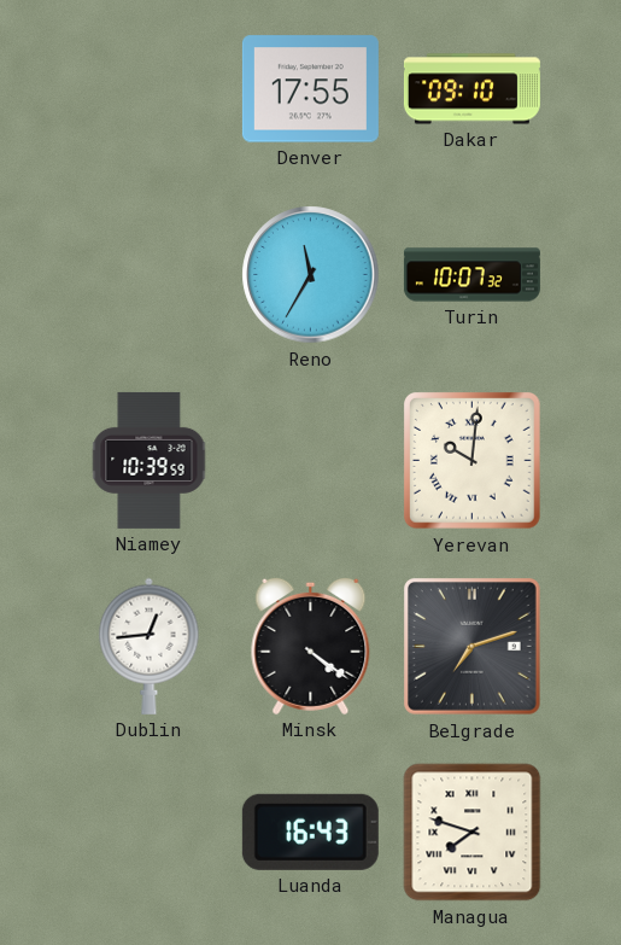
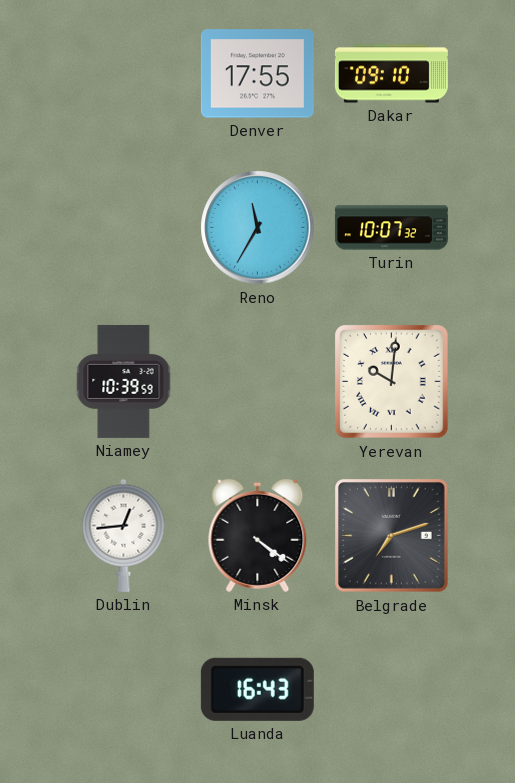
Managua: 7:48 -> none
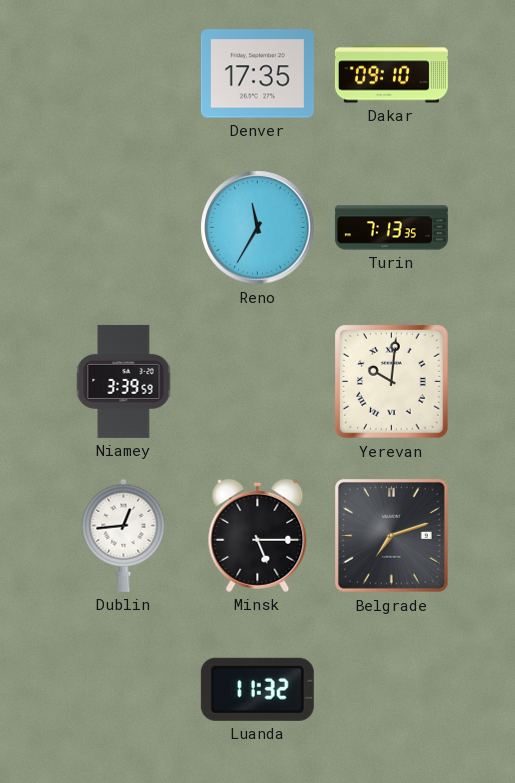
Denver: 17:55 -> 17:35
Turin: 10:07 -> 7:13
Niamey: 10:39 -> 3:39
Minsk: 4:21 -> 5:15
Luanda: 16:43 -> 11:32
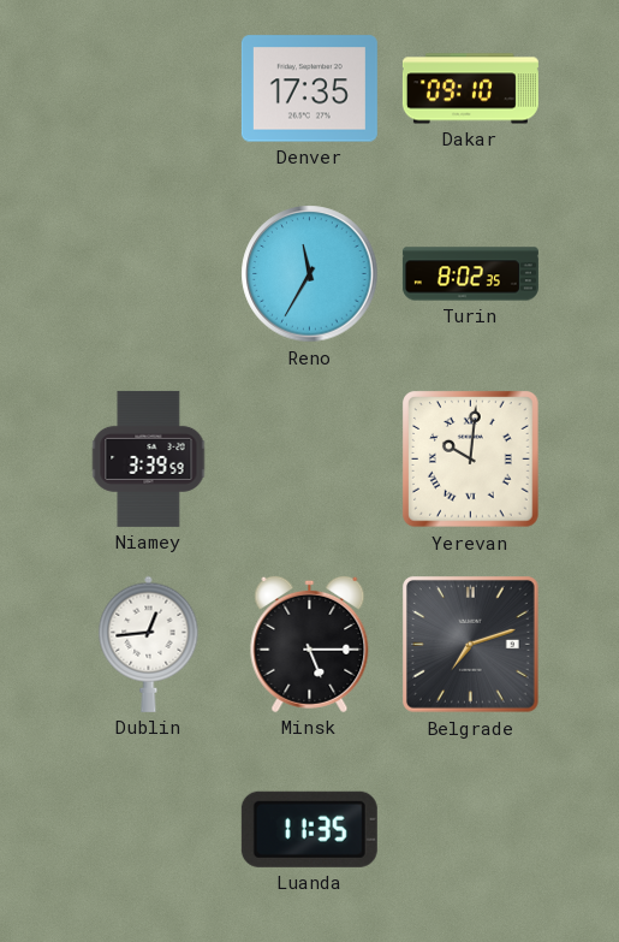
Turin: 7:13 -> 8:02
Luanda: 11:32 -> 11:35
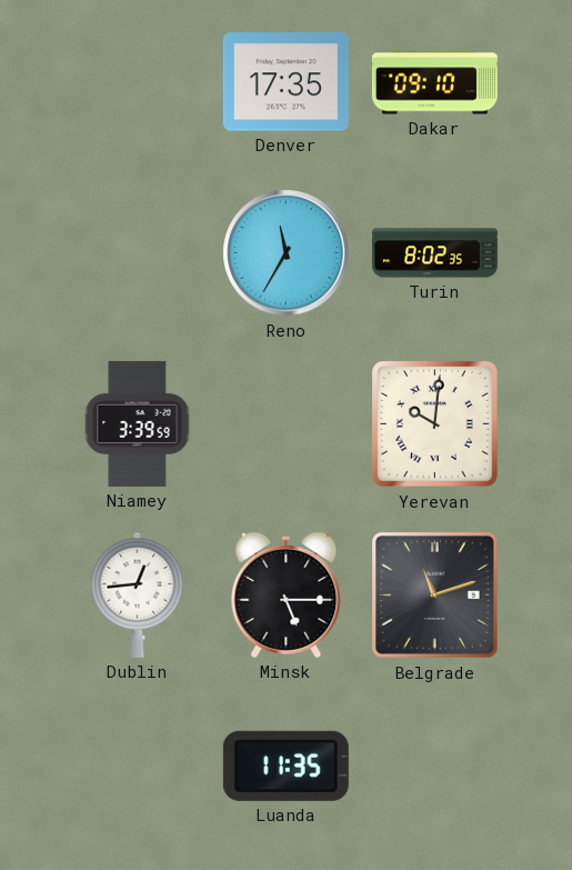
Belgrade: 7:12 -> 11:12
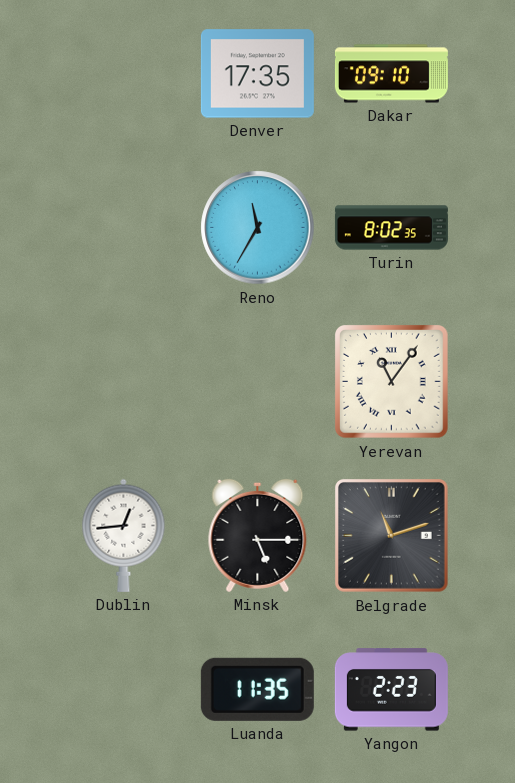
Niamey: 3:39 -> none
Yerevan: 10:01 -> 11:06
Yangon: none -> 2:23
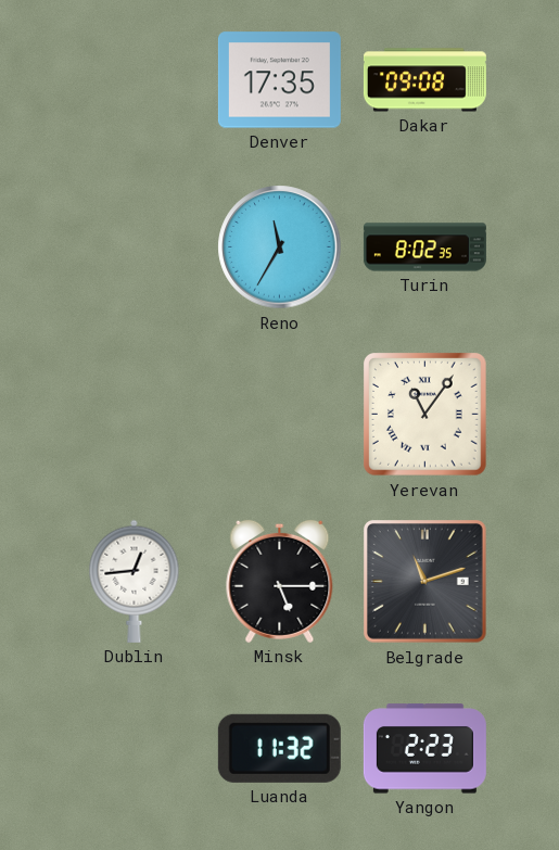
Dakar: 09:10 -> 09:08
Luanda: 11:35 -> 11:32
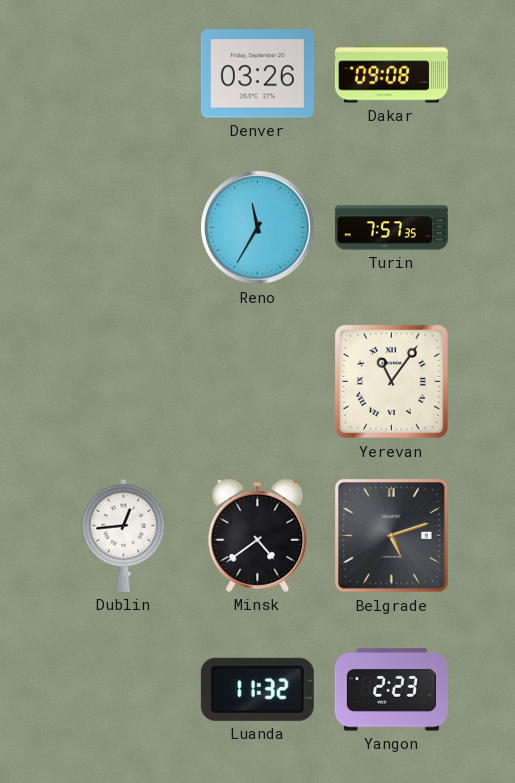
Denver: 17:35 -> 03:26
Turin: 8:02 -> 7:57
Minsk: 5:15 -> 4:39
Belgrade: 11:12 -> 5:12
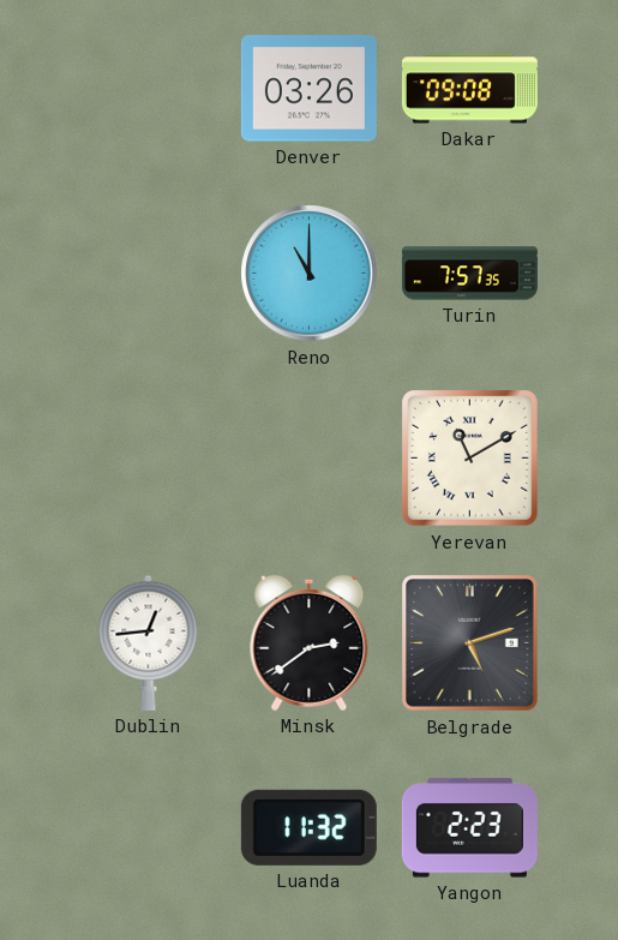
Reno: 11:35 -> 11:00
Yerevan: 11:06 -> 11:10
Minsk: 4:39 -> 2:39
